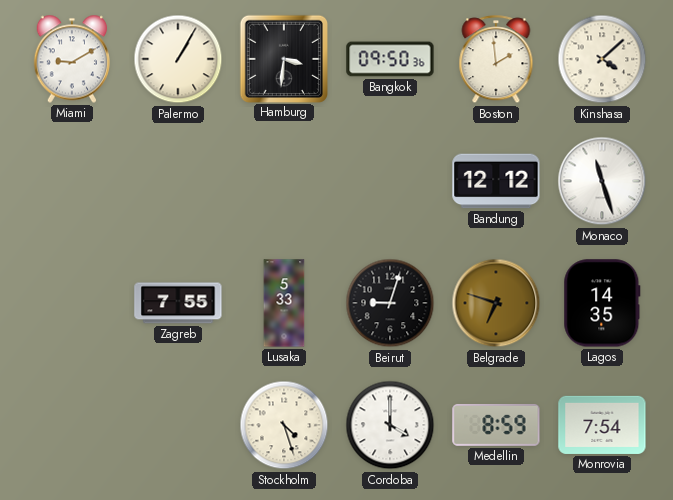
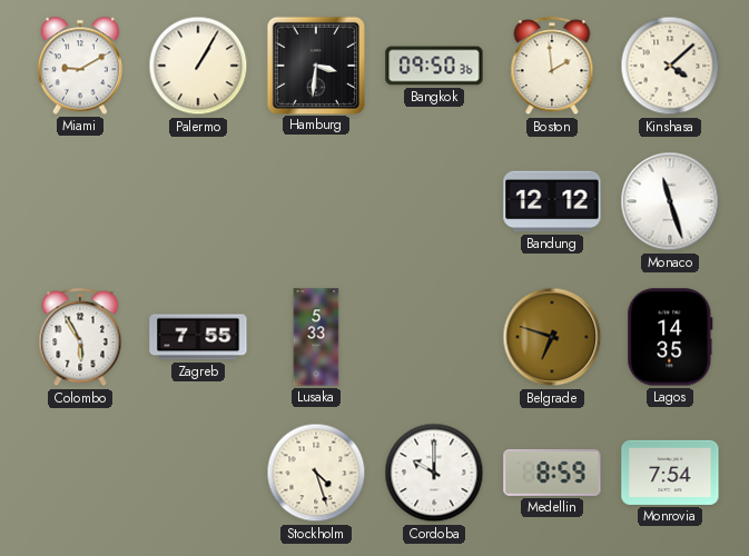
Colombo: none -> 5:55
Beirut: 9:03 -> none
Cordoba: 4:00 -> 10:00
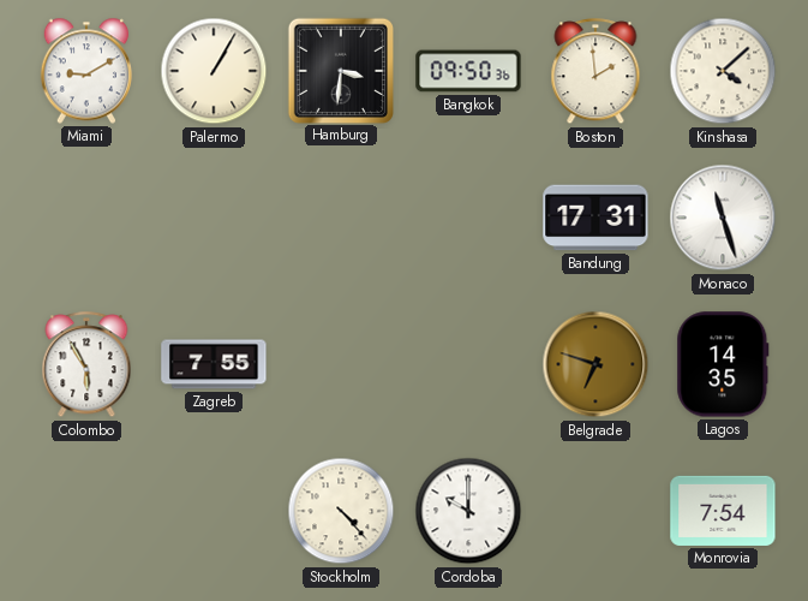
Bandung: 12:12 -> 17:31
Lusaka: 5:33 -> none
Stockholm: 4:27 -> 4:23
Medellin: 8:59 -> none
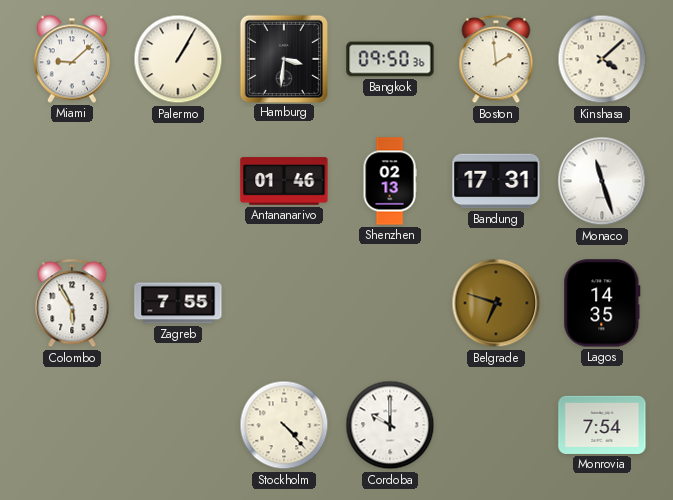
Miami: 9:10 -> 9:08
Antananarivo: none -> 01:46
Shenzhen: none -> 02:13
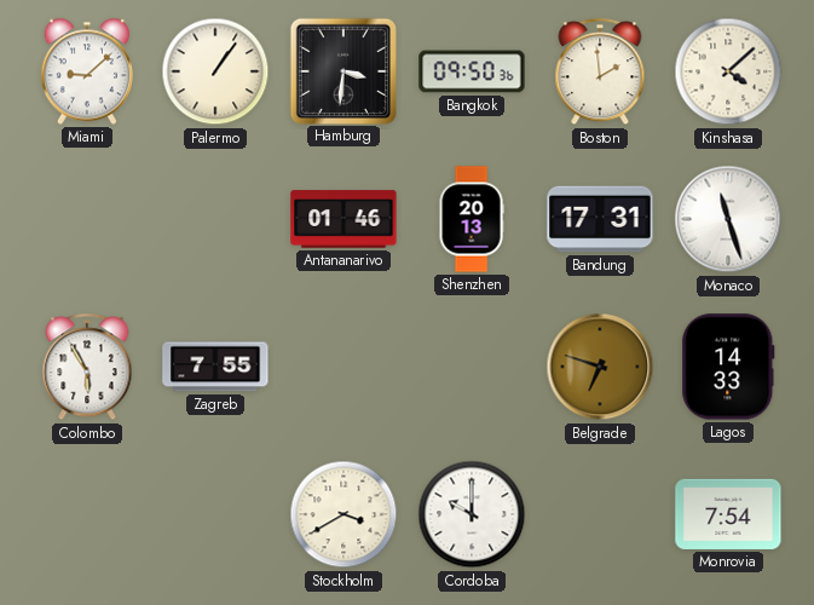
Palermo: 1:05 -> 1:06
Shenzhen: 02:13 -> 20:13
Lagos: 14:35 -> 14:33
Stockholm: 4:23 -> 3:40
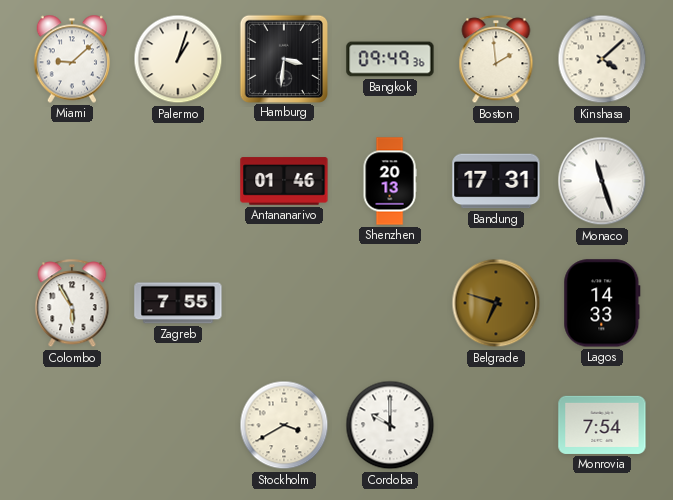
Palermo: 1:06 -> 1:03
Bangkok: 09:50 -> 09:49
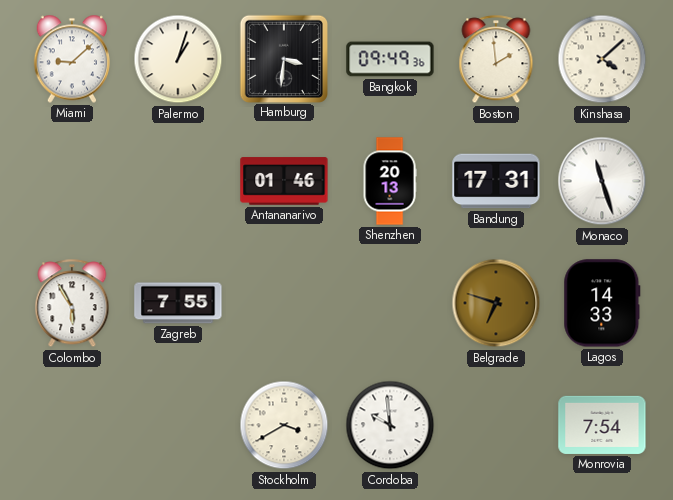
Cordoba: 10:00 -> 9:59
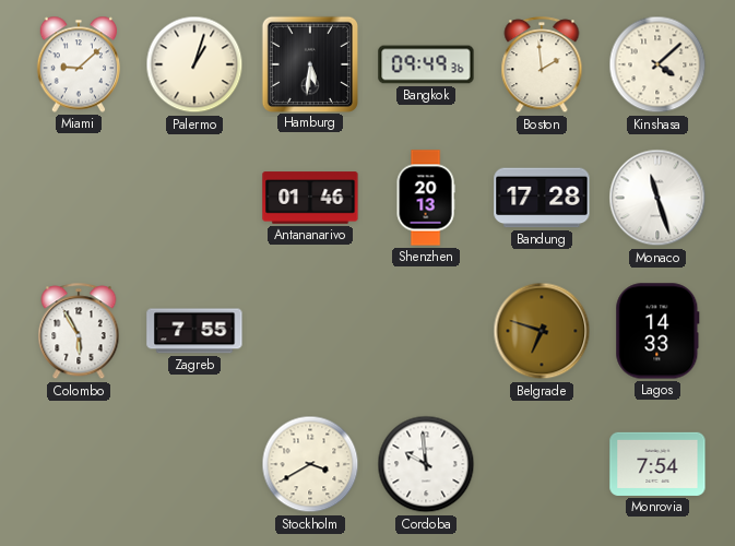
Hamburg: 3:31 -> 5:31
Bandung: 17:31 -> 17:28
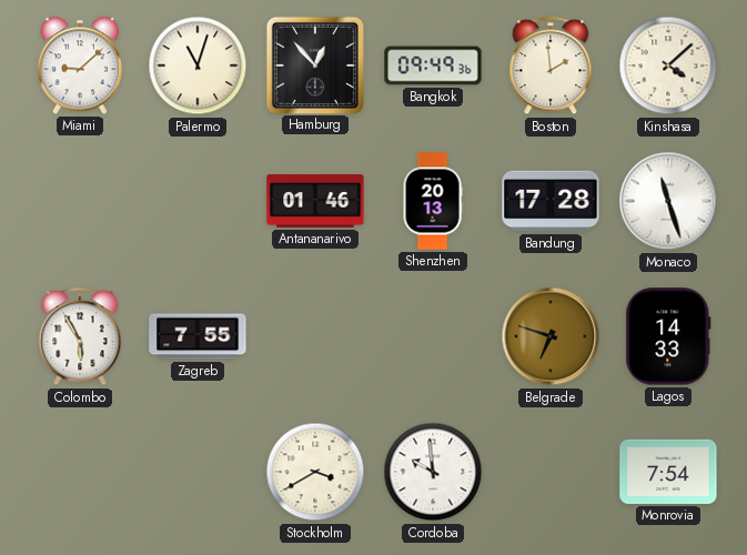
Palermo: 1:03 -> 11:03
Hamburg: 5:31 -> 12:53
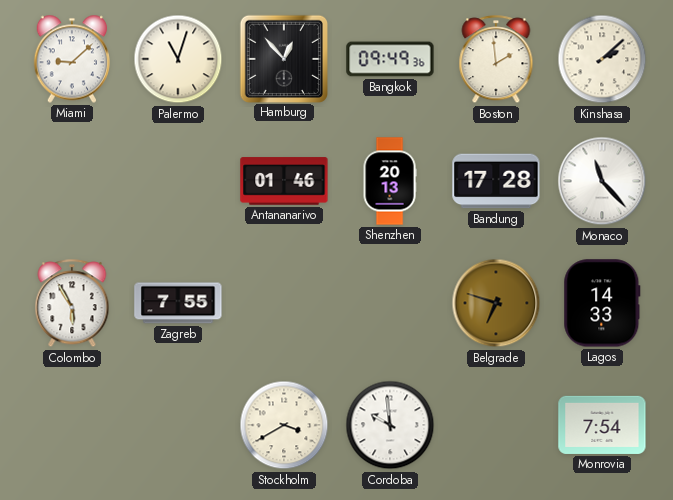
Kinshasa: 4:08 -> 2:08
Monaco: 11:27 -> 11:23
